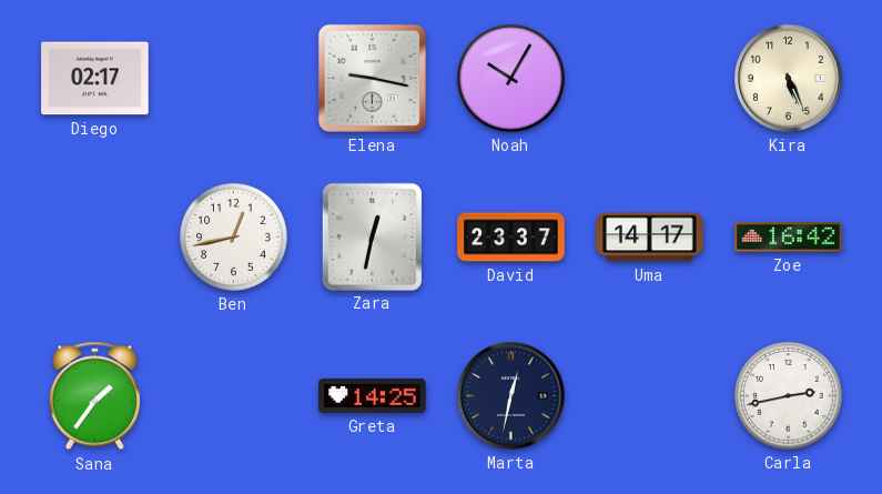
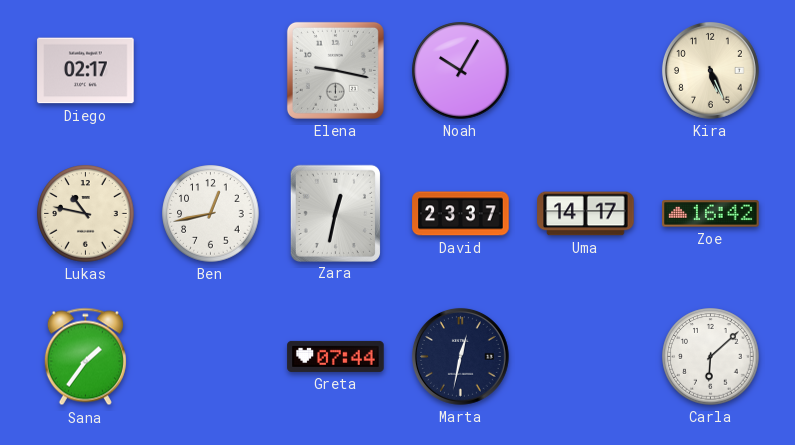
Lukas: none -> 10:47
Greta: 14:25 -> 07:44
Carla: 2:43 -> 6:08
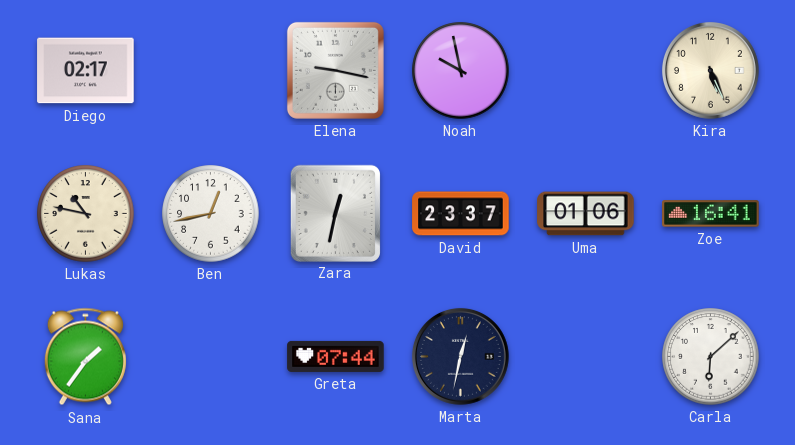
Noah: 10:05 -> 9:58
Uma: 14:17 -> 01:06
Zoe: 16:42 -> 16:41
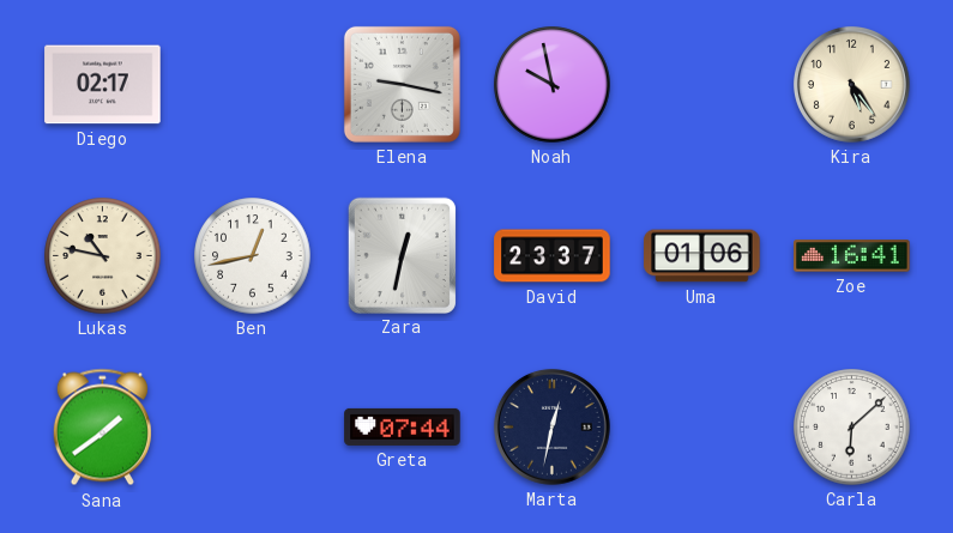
Kira: 5:26 -> 5:24
Sana: 1:36 -> 1:39
